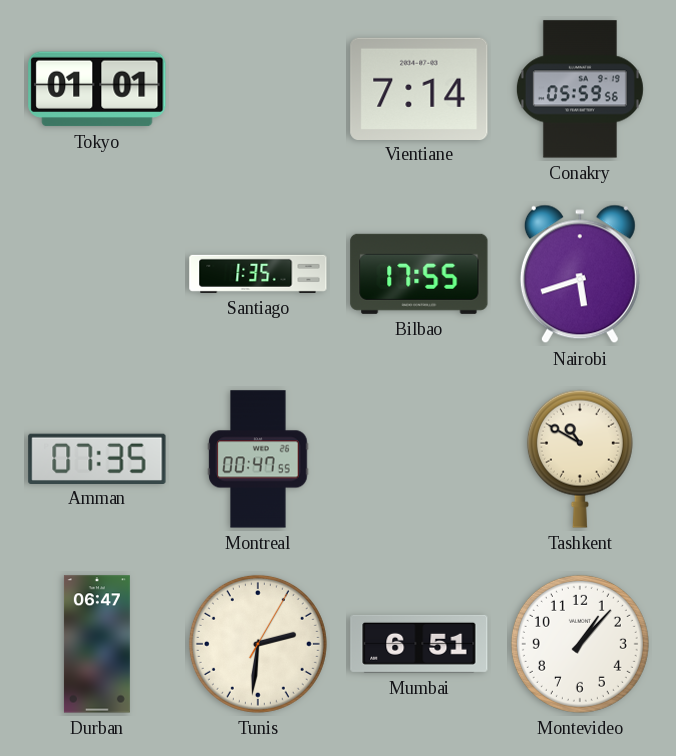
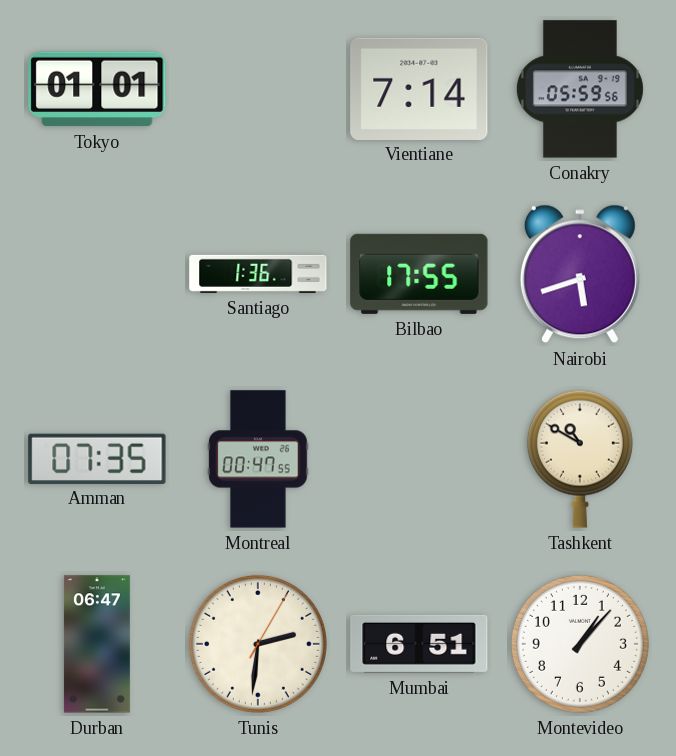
Santiago: 1:35 -> 1:36
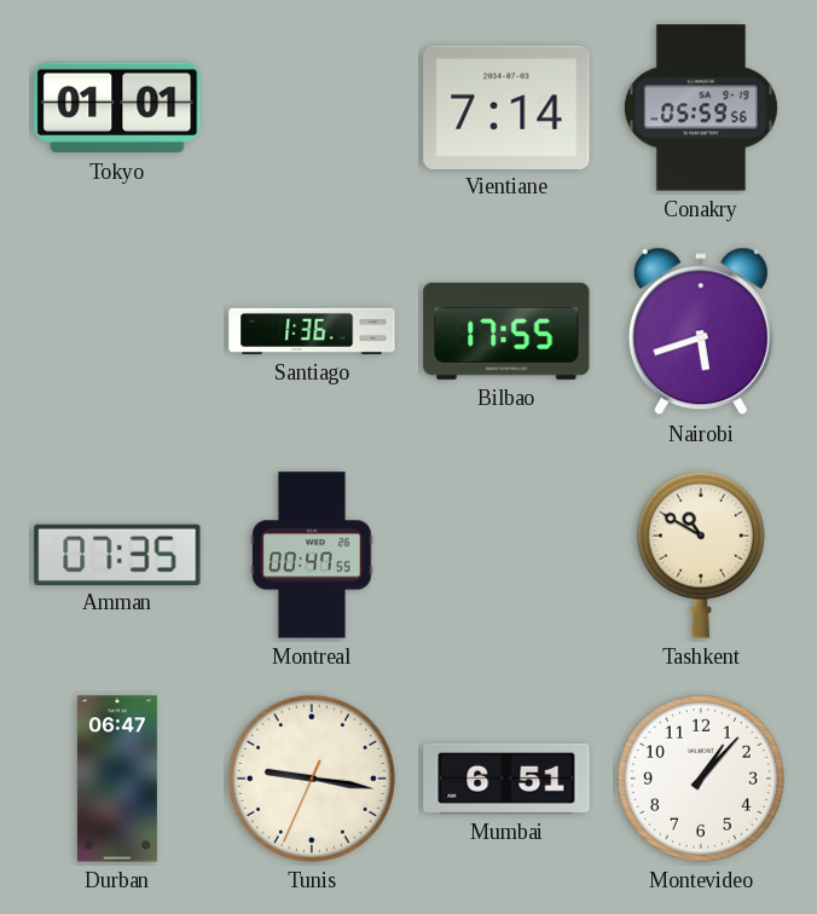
Tunis: 2:31 -> 9:16
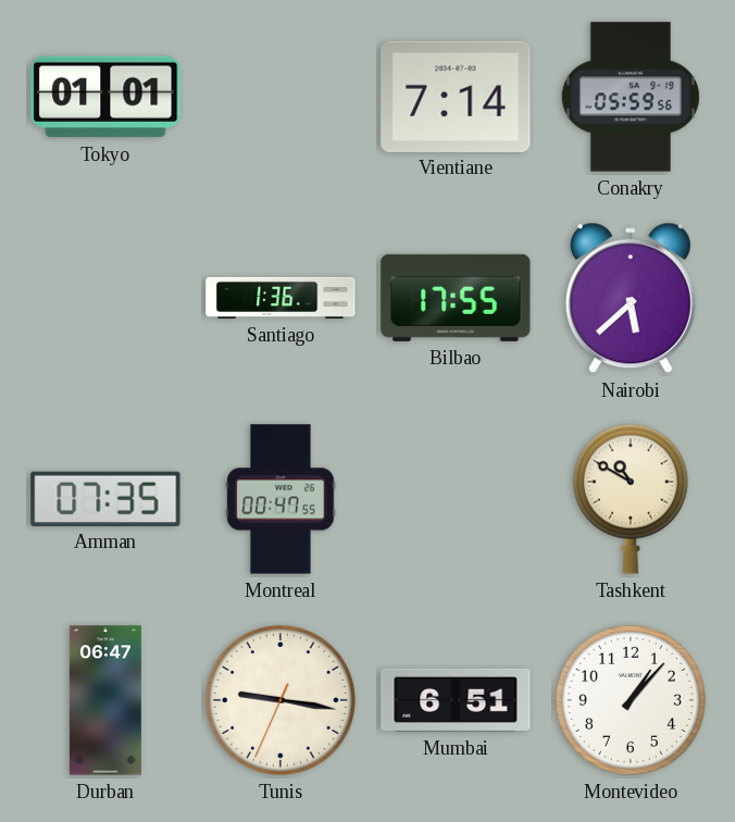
Nairobi: 5:42 -> 5:38
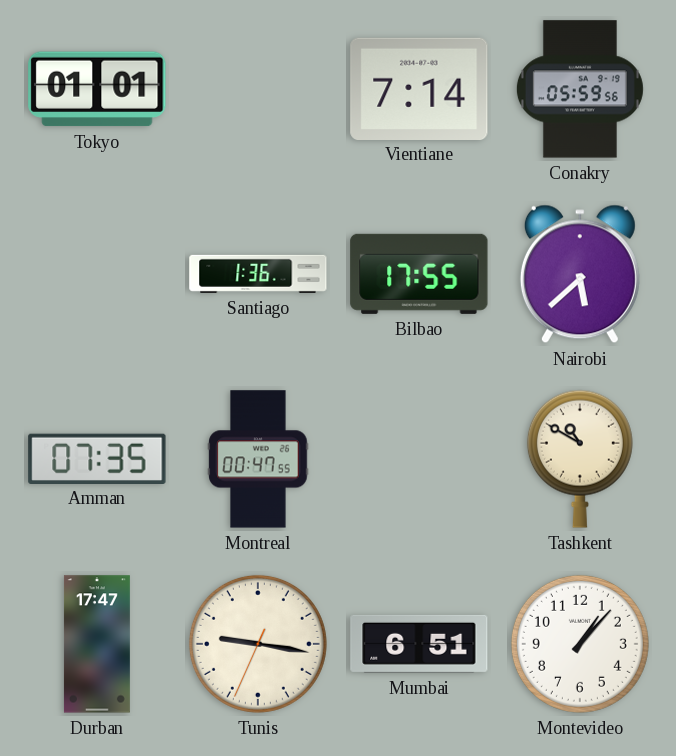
Durban: 06:47 -> 17:47
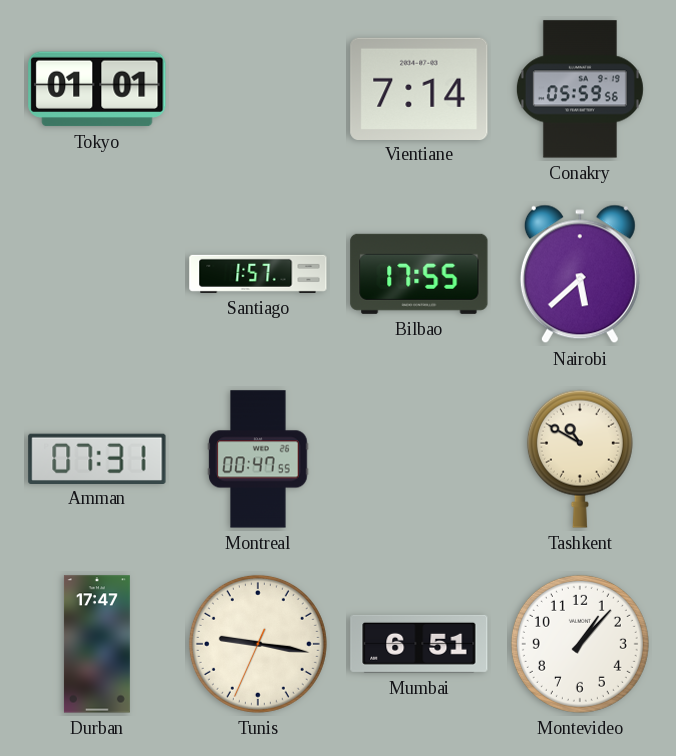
Santiago: 1:36 -> 1:57
Amman: 07:35 -> 07:31
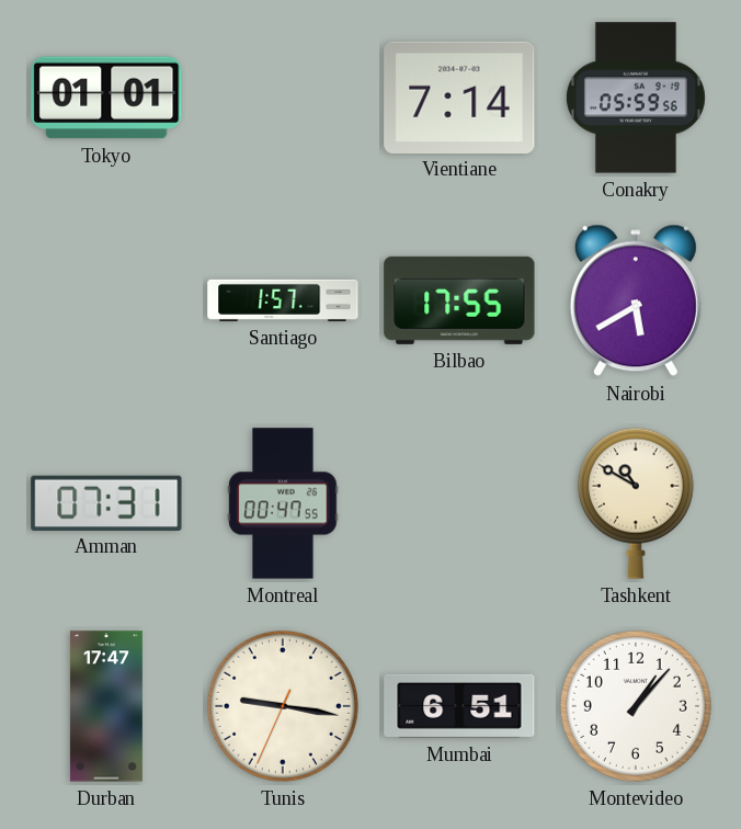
Nairobi: 5:38 -> 5:40
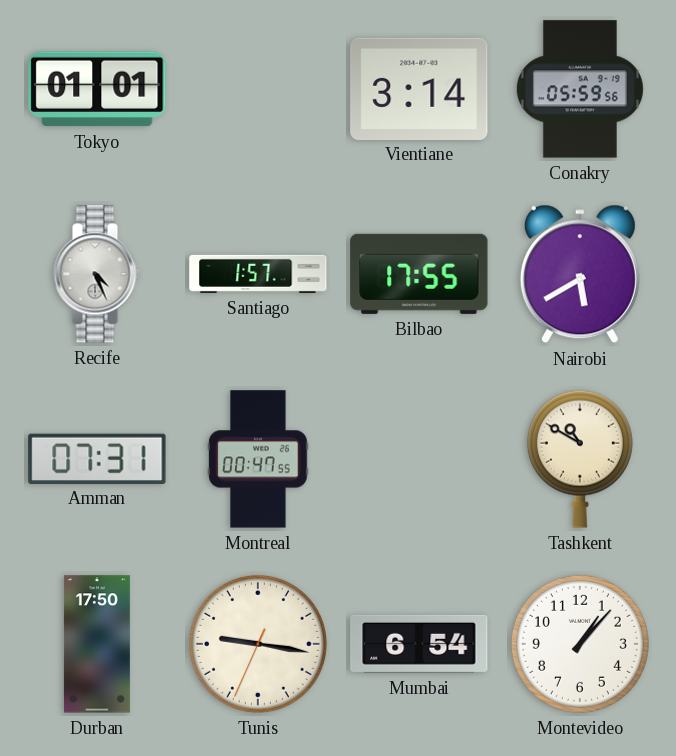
Vientiane: 7:14 -> 3:14
Recife: none -> 4:26
Durban: 17:47 -> 17:50
Mumbai: 6:51 -> 6:54
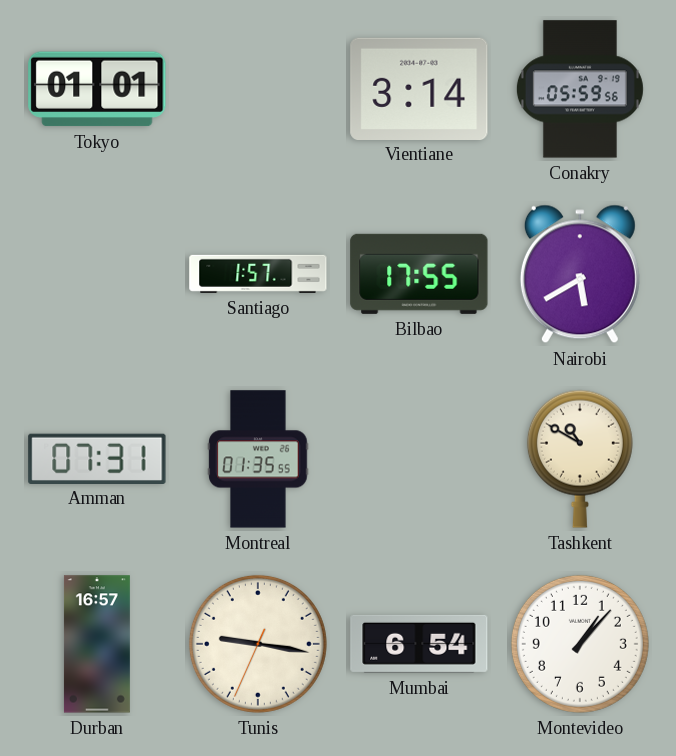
Recife: 4:26 -> none
Montreal: 00:47 -> 01:35
Durban: 17:50 -> 16:57
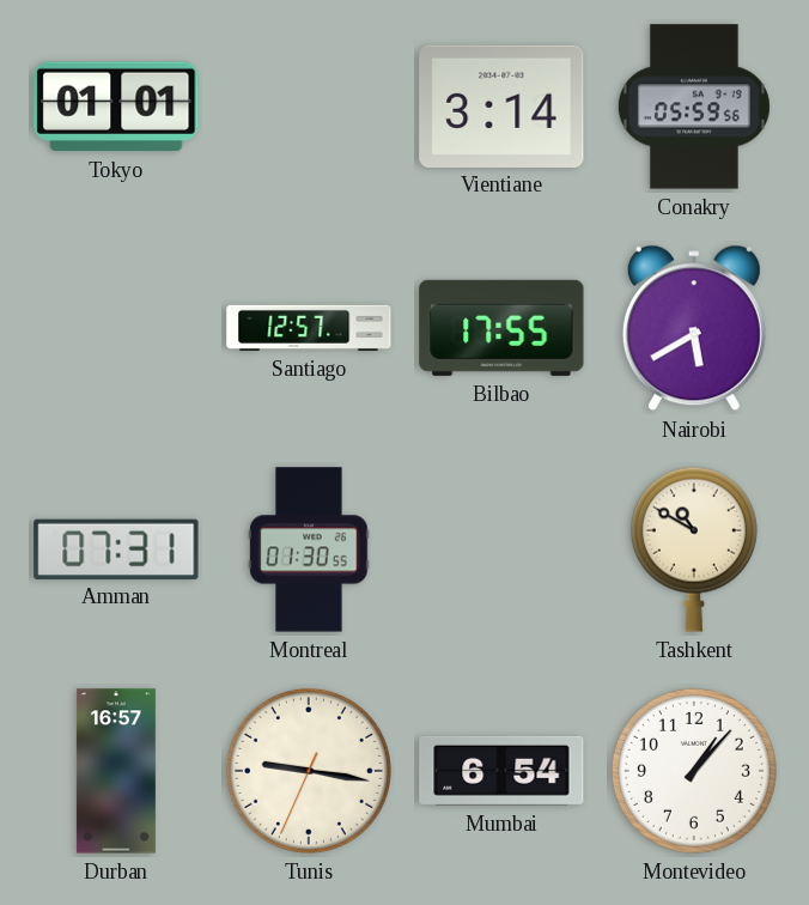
Santiago: 1:57 -> 12:57
Montreal: 01:35 -> 01:30
